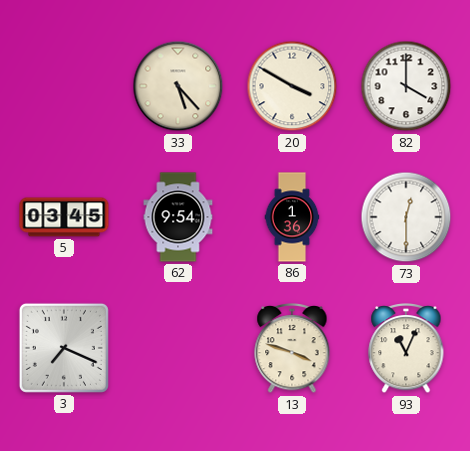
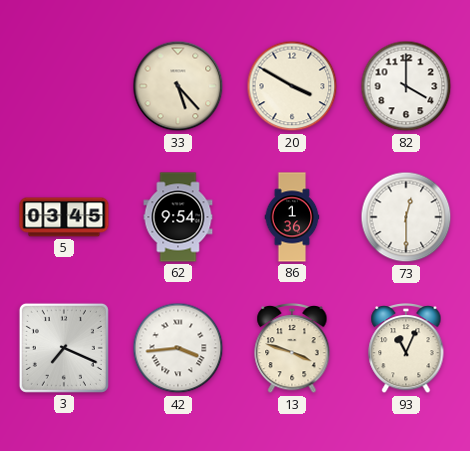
42: none -> 3:44
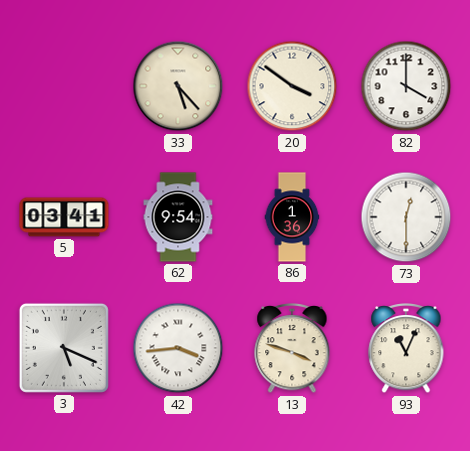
20: 3:50 -> 3:51
5: 03:45 -> 03:41
3: 7:19 -> 5:19
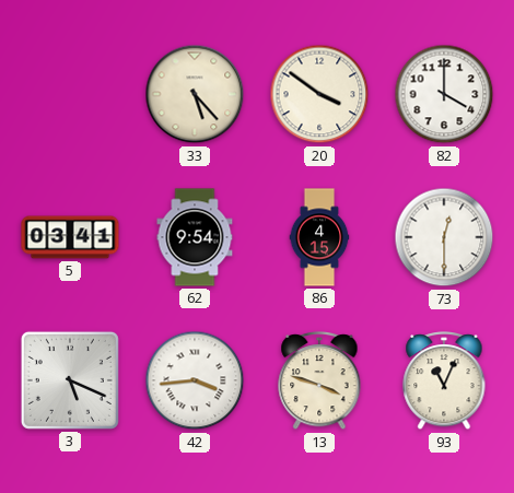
86: 1:36 -> 4:15
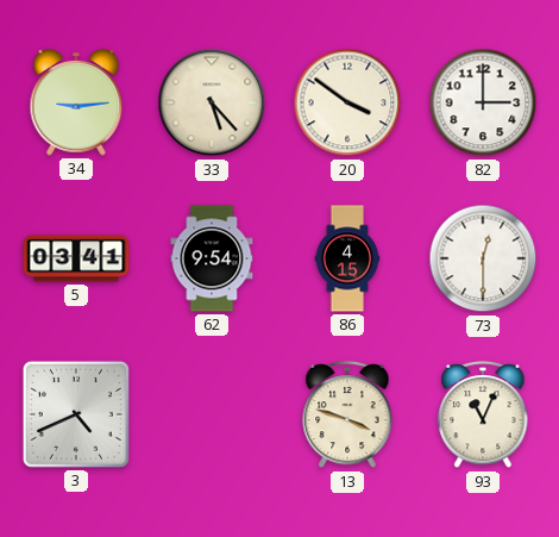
34: none -> 9:14
82: 4:00 -> 3:00
3: 5:19 -> 4:41
42: 3:44 -> none
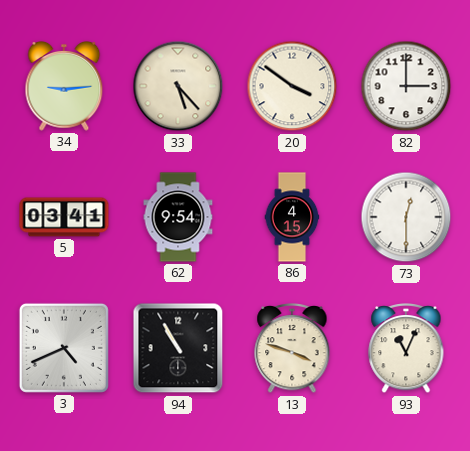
94: none -> 10:55
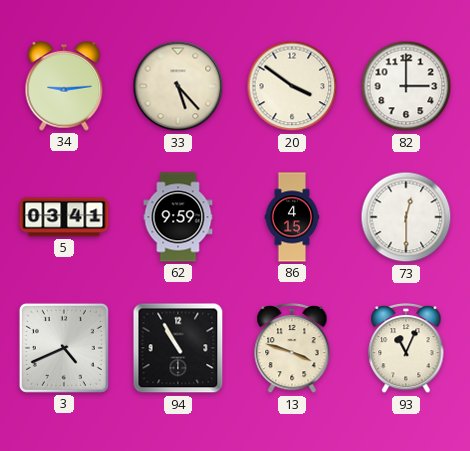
62: 9:54 -> 9:59
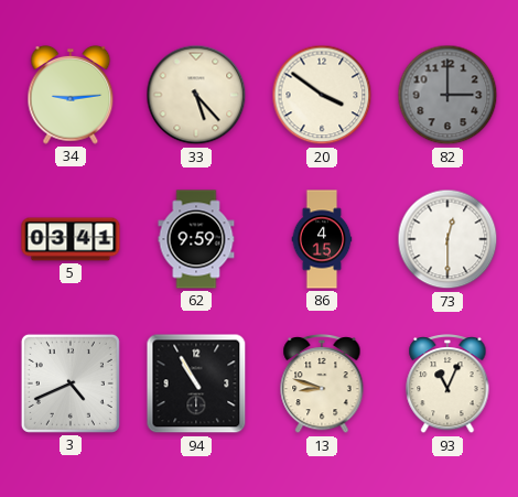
82 dial: white -> grey
13: 3:48 -> 8:48
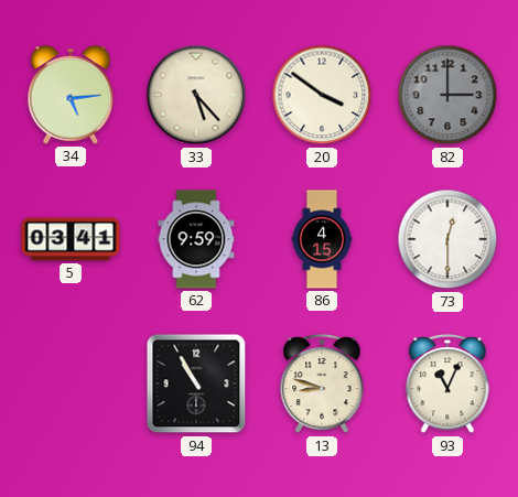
34: 9:14 -> 5:14
3: 4:41 -> none
